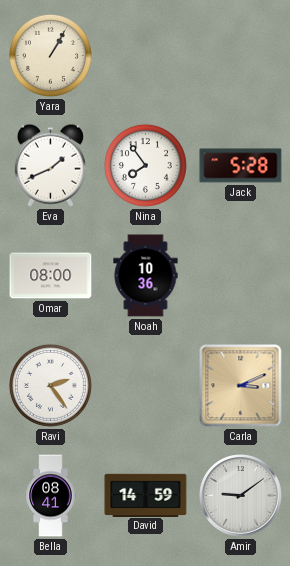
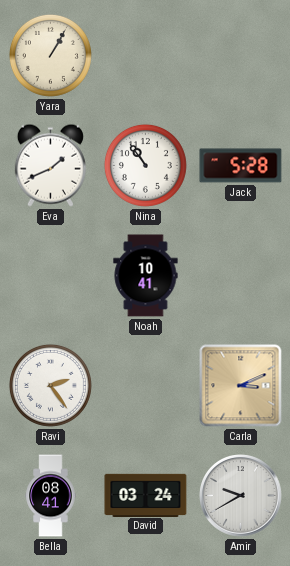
Nina: 7:54 -> 10:54
Omar: 08:00 -> none
Noah: 10:36 -> 10:41
David: 14:59 -> 03:24
Amir: 9:09 -> 9:40
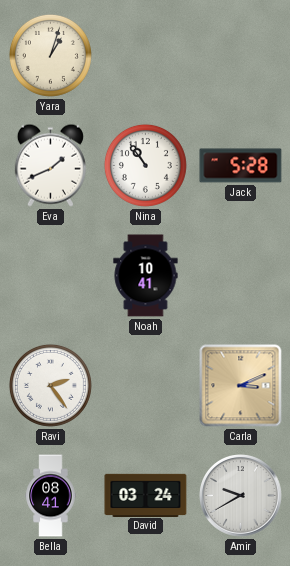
Yara: 1:05 -> 1:03
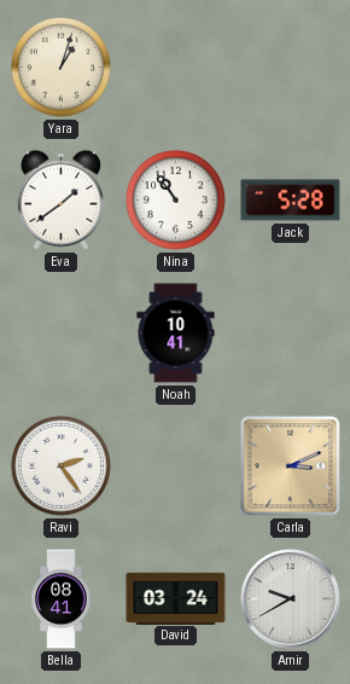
Eva: 1:41 -> 1:39
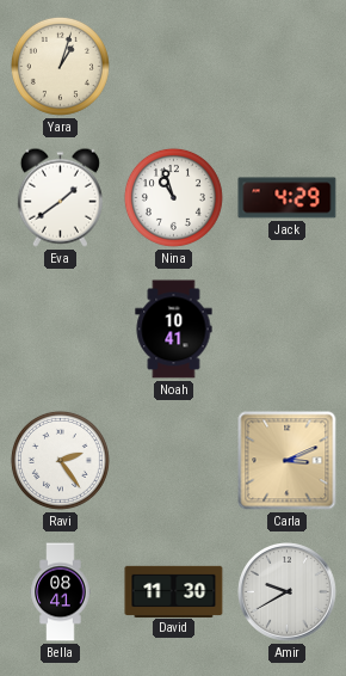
Nina: 10:54 -> 10:57
Jack: 5:28 -> 4:29
David: 03:24 -> 11:30
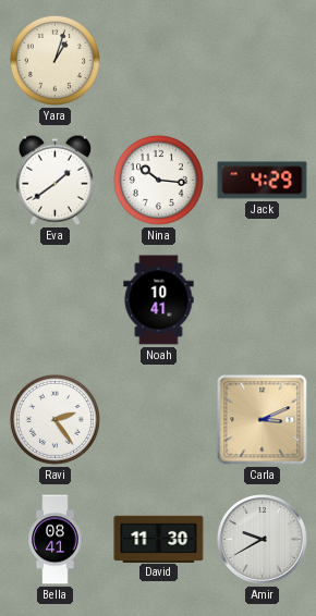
Nina: 10:57 -> 10:16
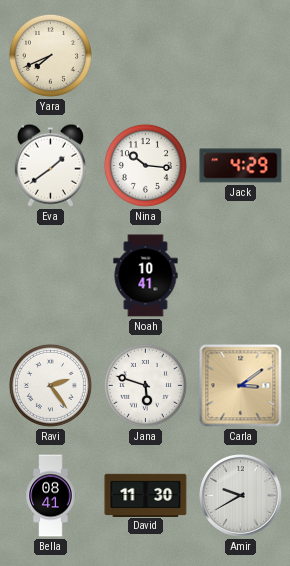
Yara: 1:03 -> 7:41
Jana: none -> 5:48
Carla: 3:11 -> 3:09
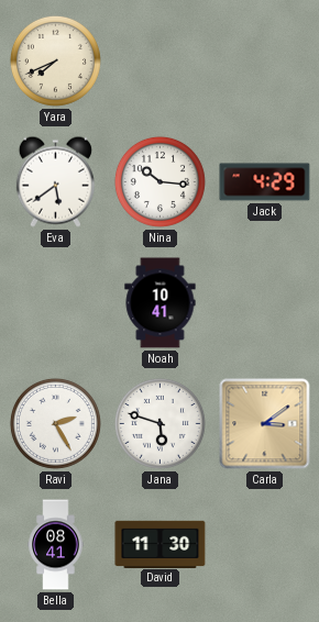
Eva: 1:39 -> 5:39
Ravi: 2:24 -> 2:25
Amir: 9:40 -> none
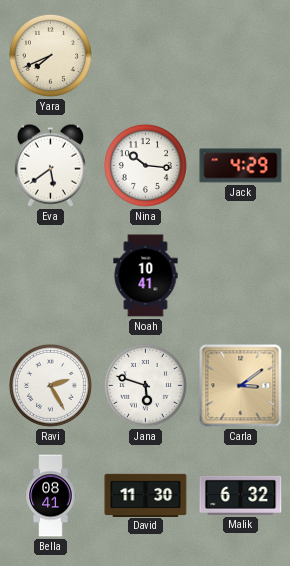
Malik: none -> 6:32
